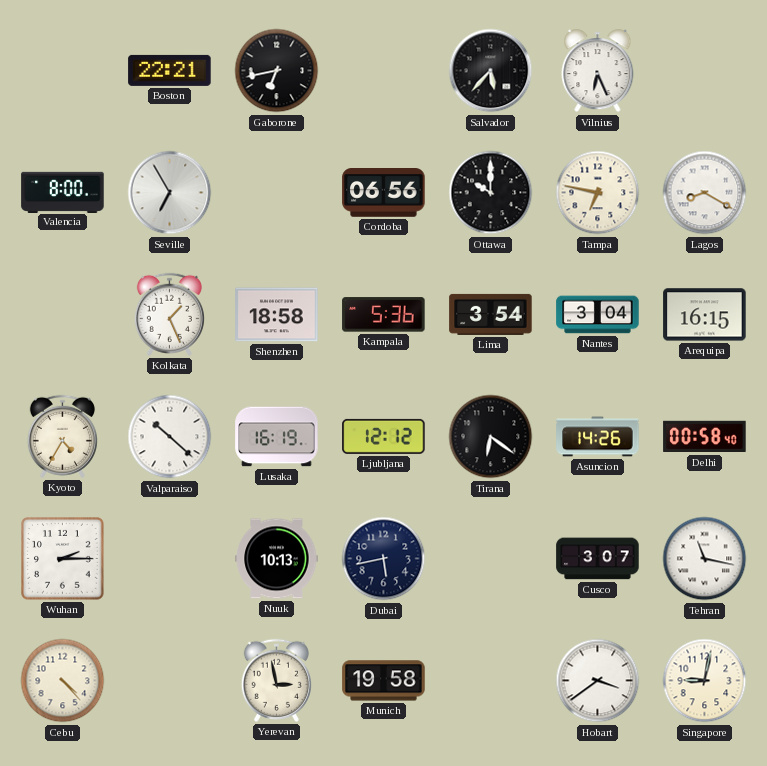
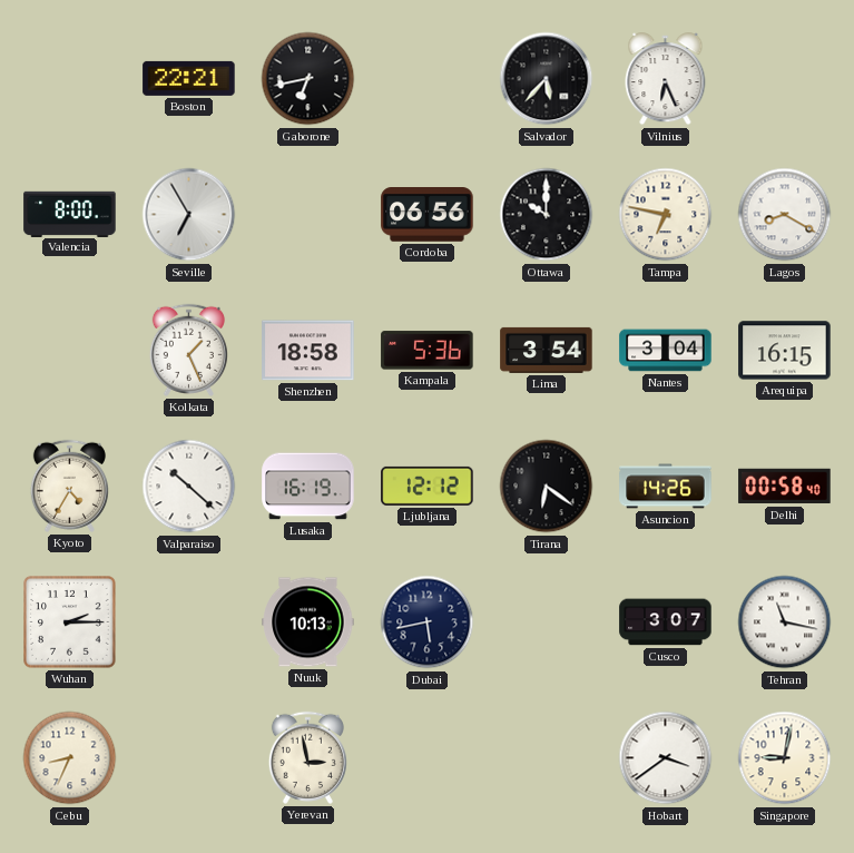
Cebu: 4:23 -> 8:34
Munich: 19:58 -> none
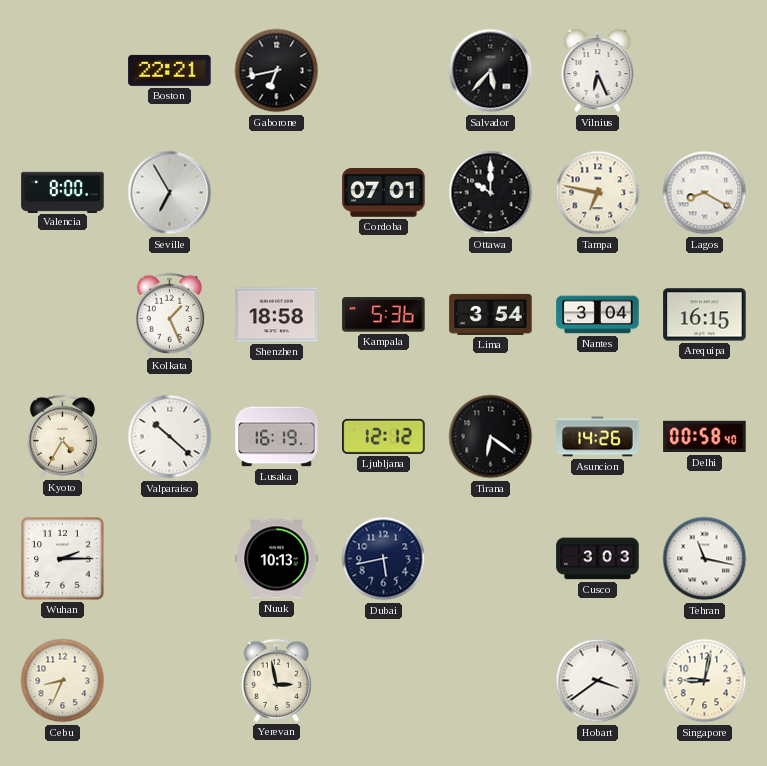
Cordoba: 06:56 -> 07:01
Cusco: 3:07 -> 3:03
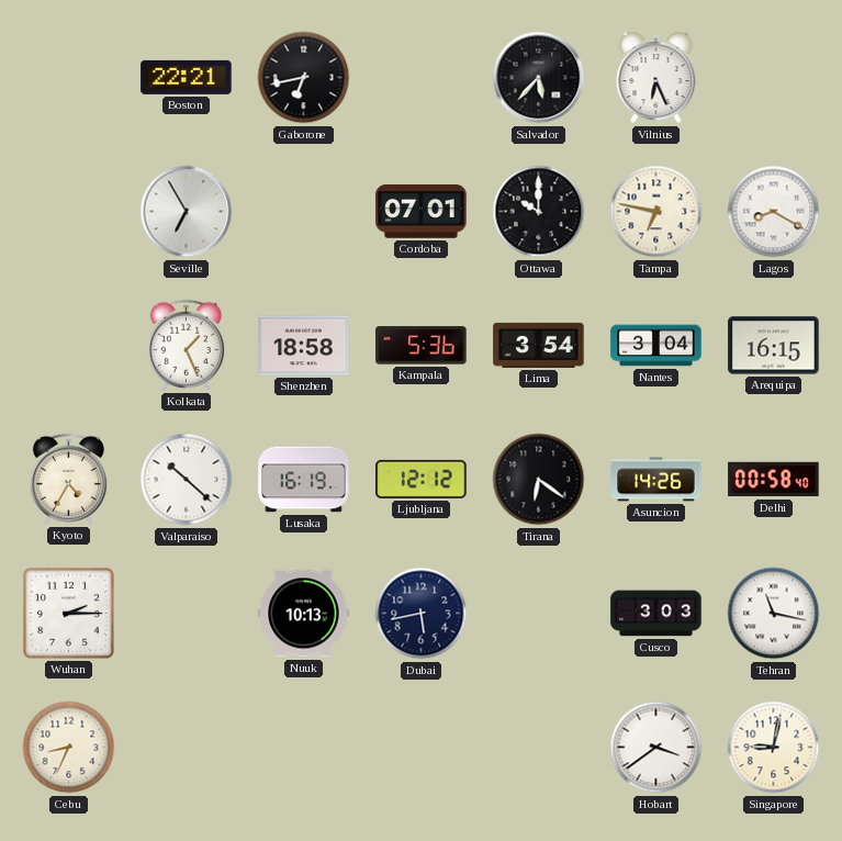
Valencia: 8:00 -> none
Yerevan: 2:58 -> none
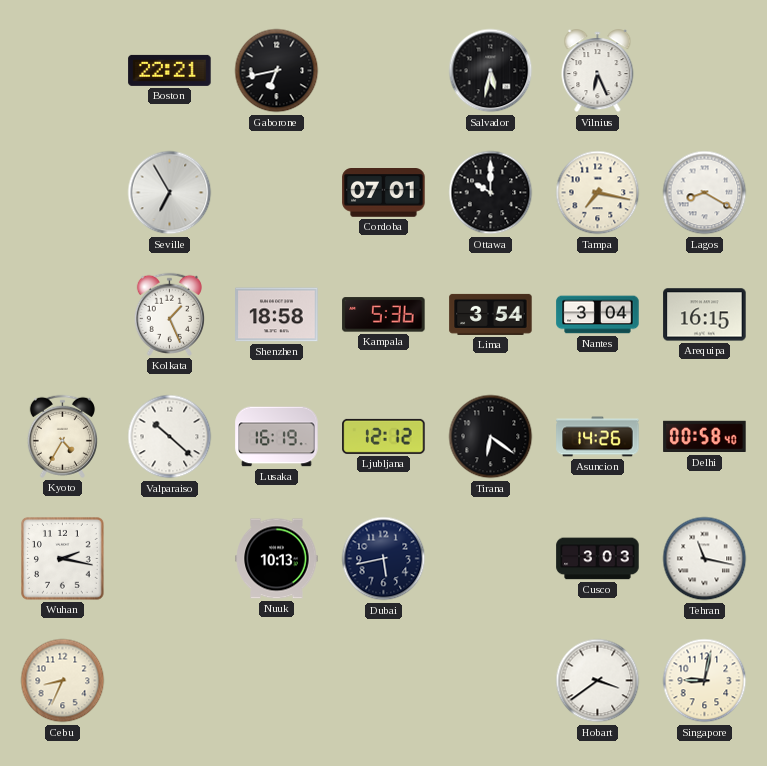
Salvador: 5:37 -> 5:32
Tampa: 6:47 -> 7:17
Wuhan: 2:15 -> 2:17
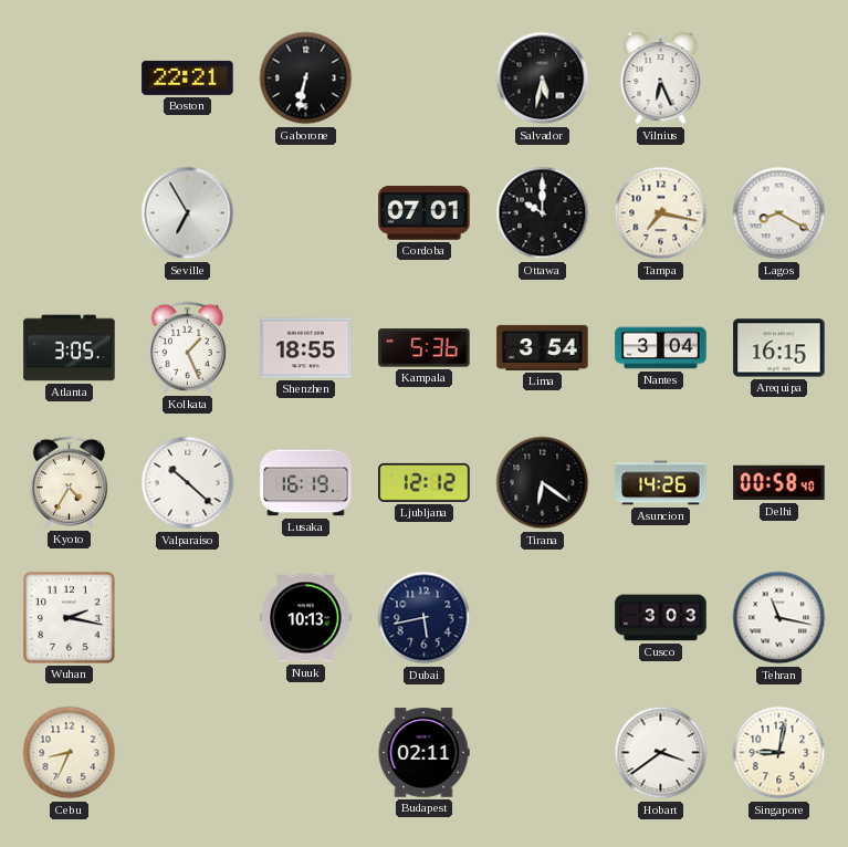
Gaborone: 6:43 -> 6:32
Atlanta: none -> 3:05
Shenzhen: 18:58 -> 18:55
Budapest: none -> 02:11
